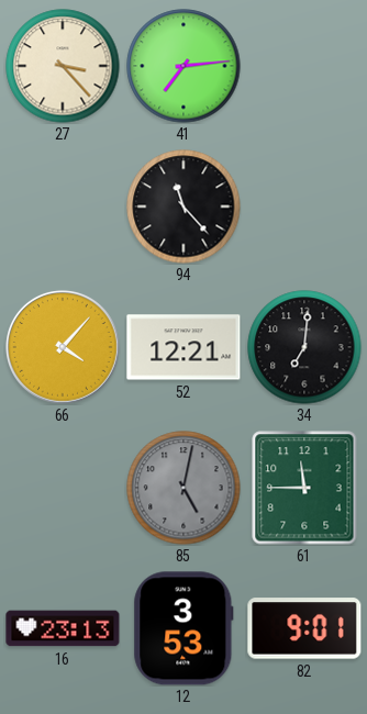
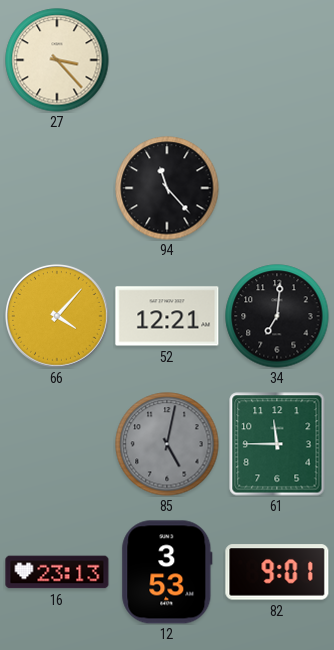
41: 7:14 -> none
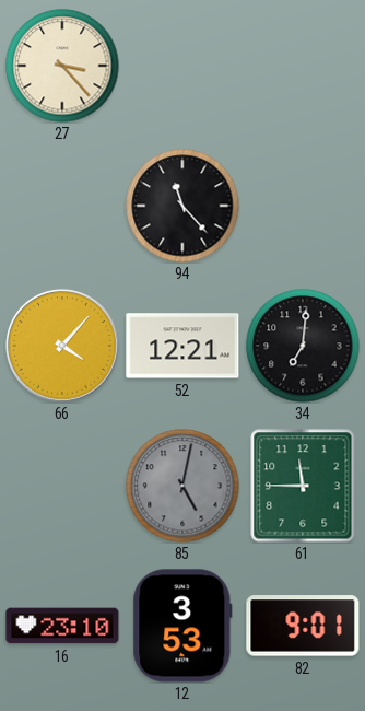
16: 23:13 -> 23:10
